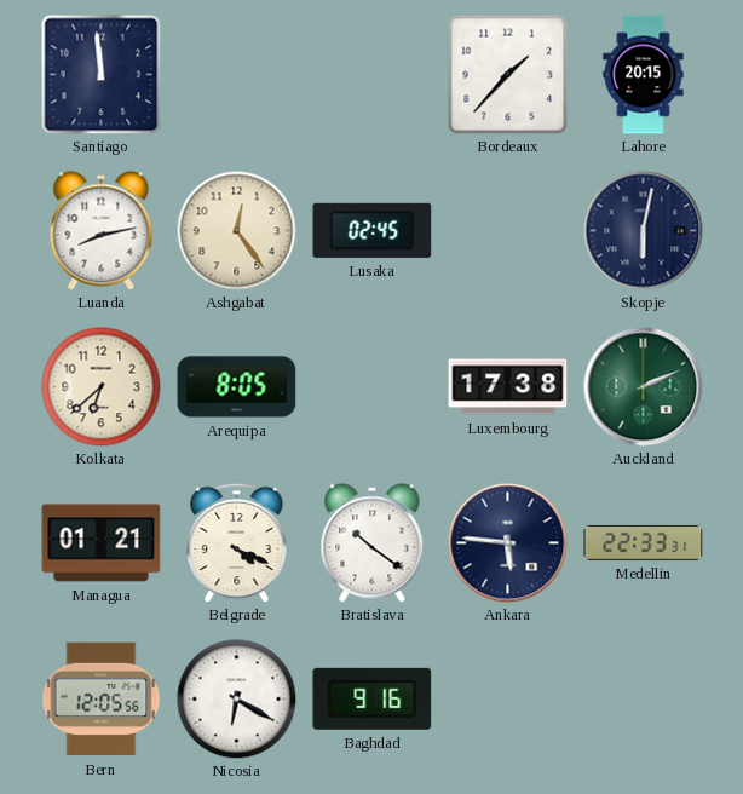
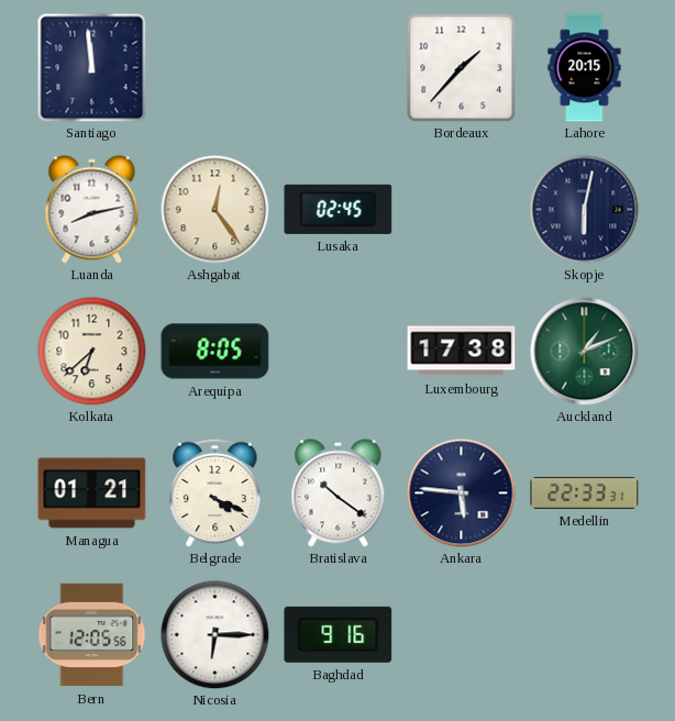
Auckland: 2:11 -> 1:11
Nicosia: 6:20 -> 6:15
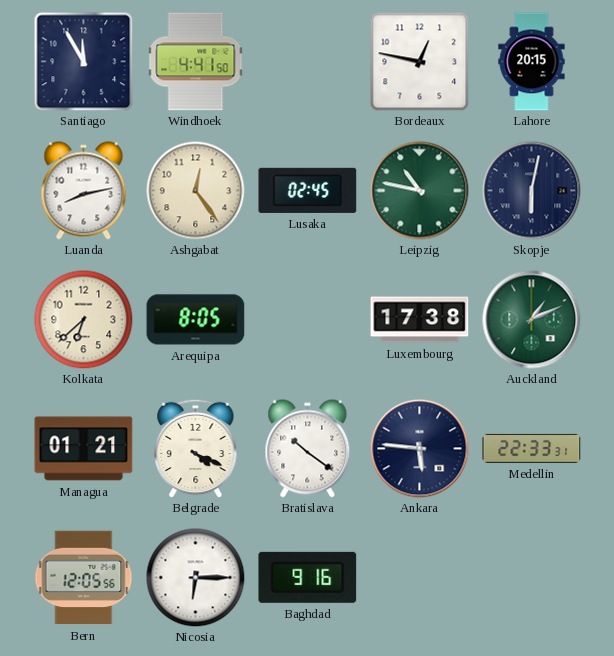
Santiago: 11:59 -> 11:55
Windhoek: none -> 4:41
Bordeaux: 1:37 -> 12:47
Leipzig: none -> 10:47
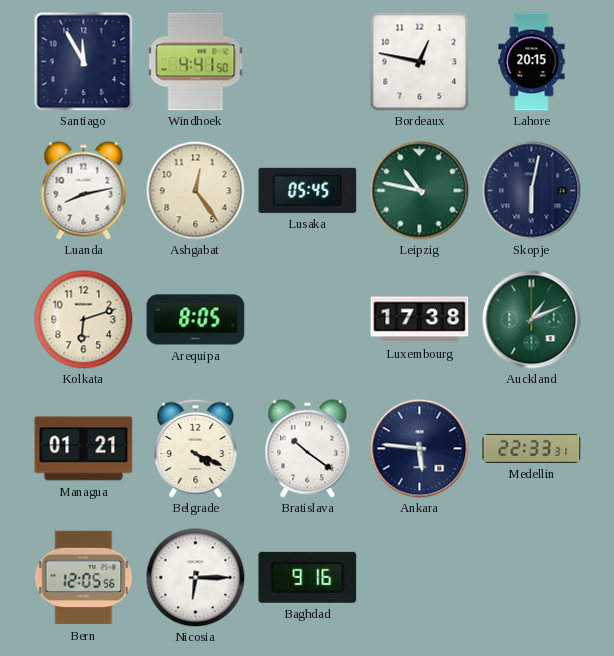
Lusaka: 02:45 -> 05:45
Kolkata: 6:38 -> 6:12
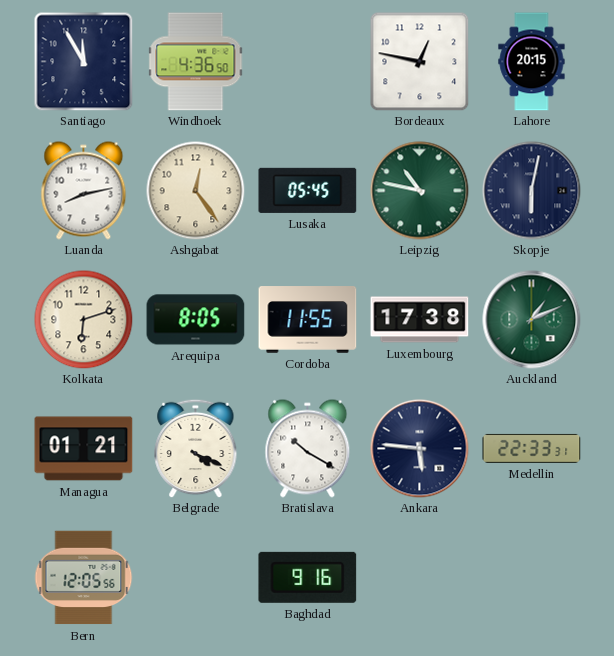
Windhoek: 4:41 -> 4:36
Cordoba: none -> 11:55
Bratislava: 10:21 -> 10:20
Nicosia: 6:15 -> none
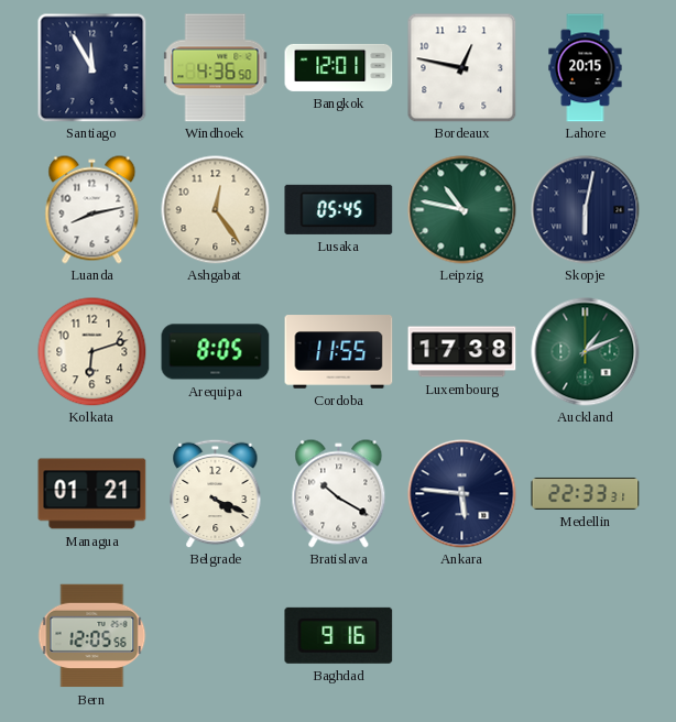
Bangkok: none -> 12:01
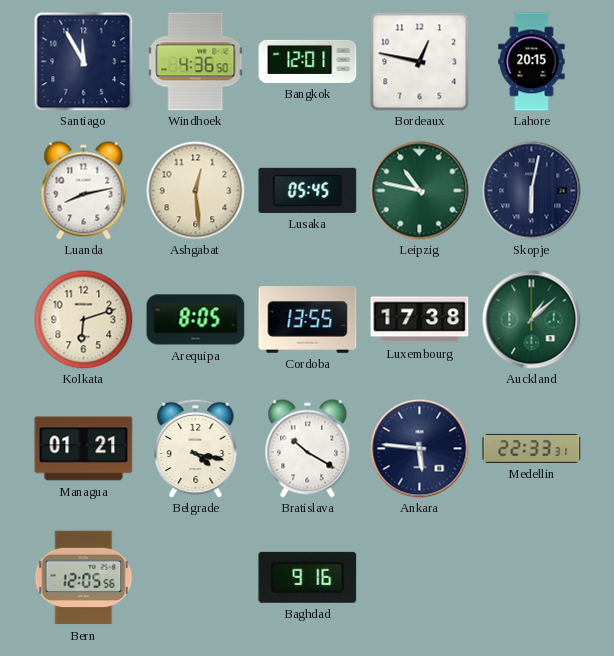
Ashgabat: 12:24 -> 12:29
Cordoba: 11:55 -> 13:55
Auckland: 1:11 -> 1:08
Belgrade: 4:19 -> 4:17
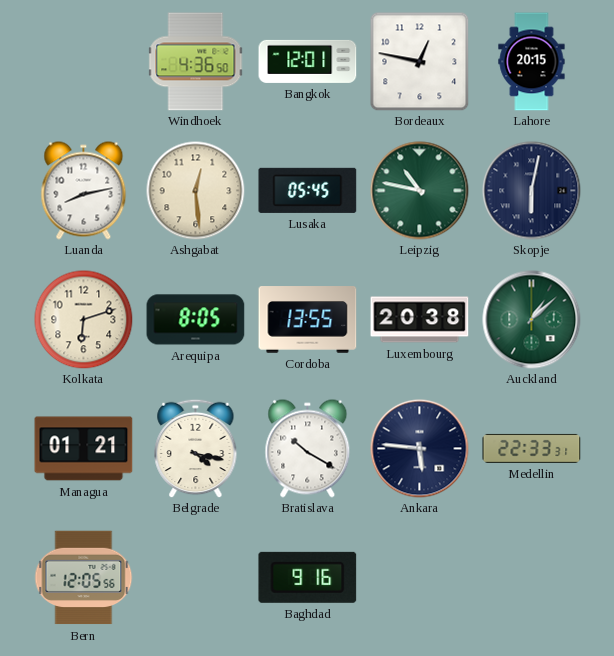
Santiago: 11:55 -> none
Luxembourg: 17:38 -> 20:38
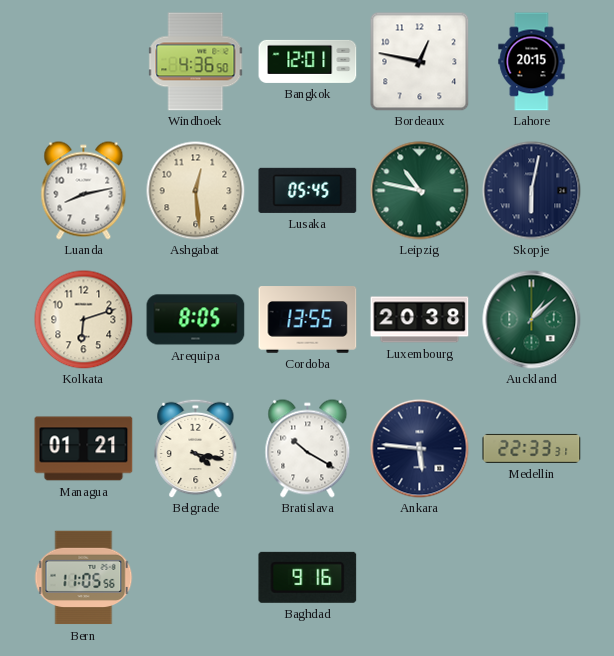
Bern: 12:05 -> 11:05
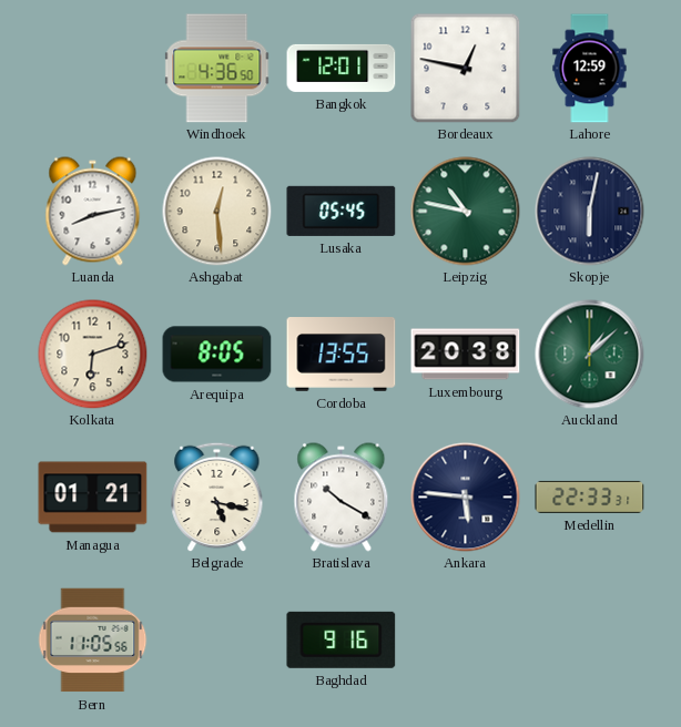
Lahore: 20:15 -> 12:59
Belgrade: 4:17 -> 5:17
